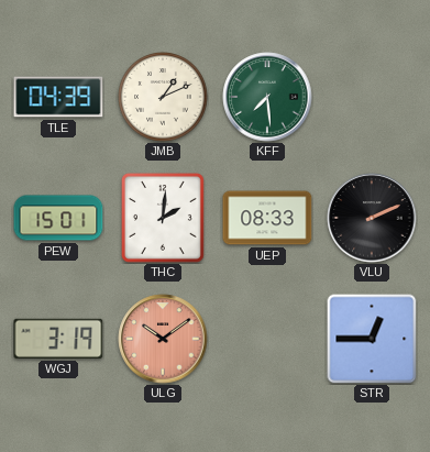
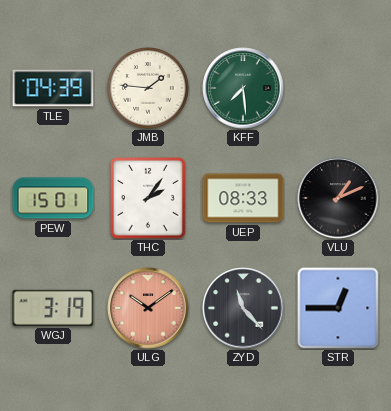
JMB: 1:11 -> 1:46
THC: 2:01 -> 2:06
VLU: 2:11 -> 1:11
ZYD: none -> 11:23
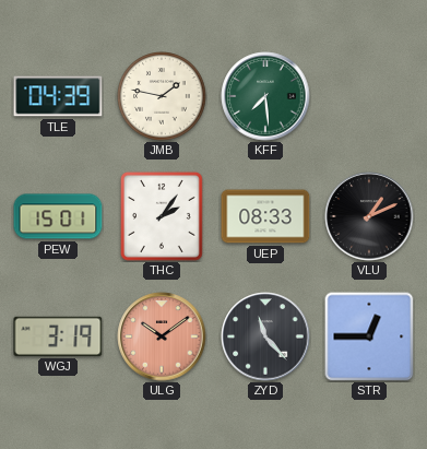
JMB: 1:46 -> 1:47
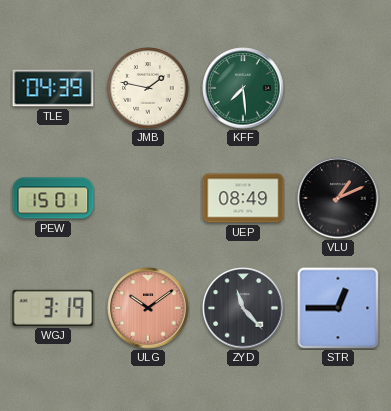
THC: 2:06 -> none
UEP: 08:33 -> 08:49
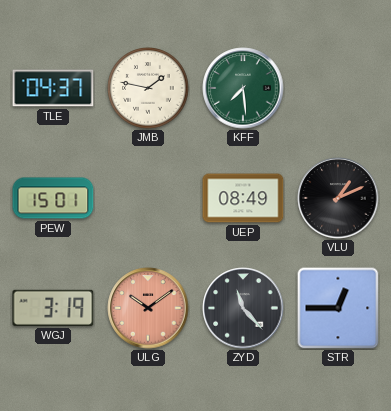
TLE: 04:39 -> 04:37
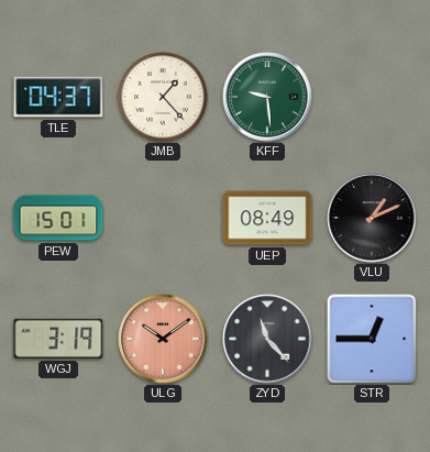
JMB: 1:47 -> 1:23
KFF: 7:29 -> 9:29
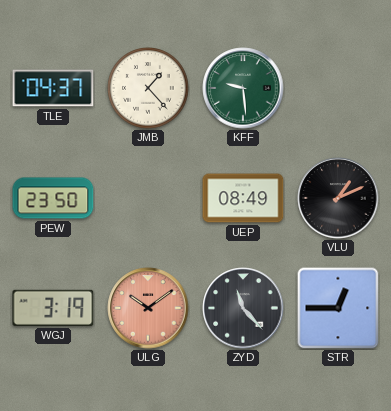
PEW: 15:01 -> 23:50
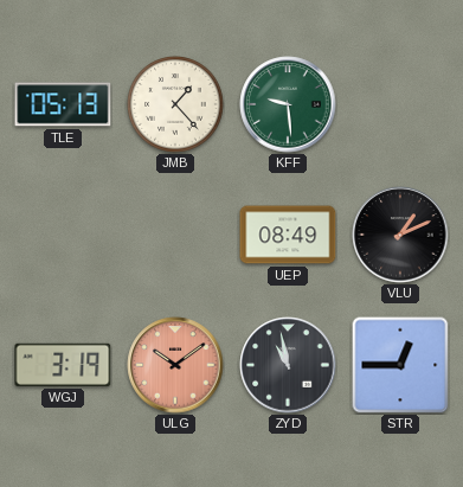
TLE: 04:37 -> 05:13
PEW: 23:50 -> none
ZYD: 11:23 -> 10:58
